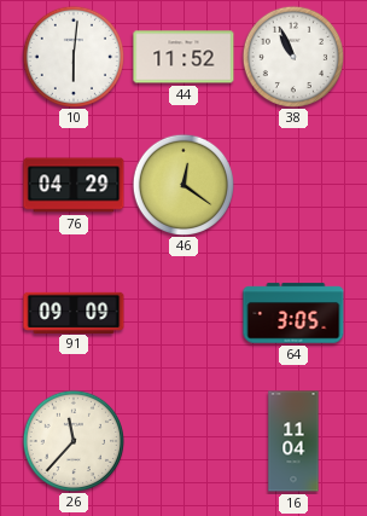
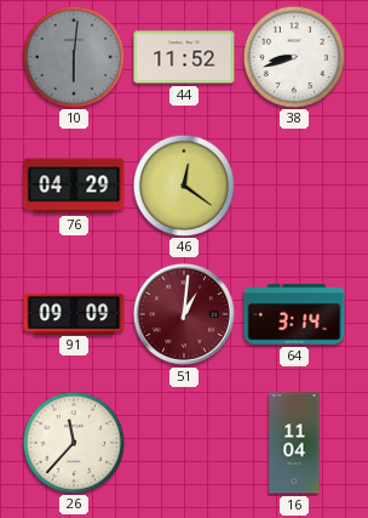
10 dial: white -> grey
38: 10:56 -> 8:42
51: none -> 1:01
64: 3:05 -> 3:14
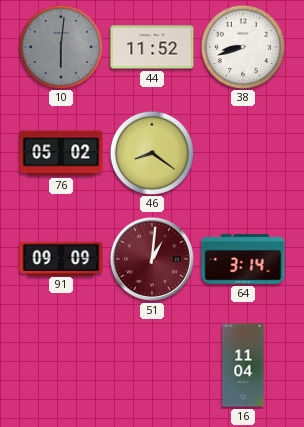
76: 04:29 -> 05:02
46: 12:21 -> 8:21
26: 11:37 -> none
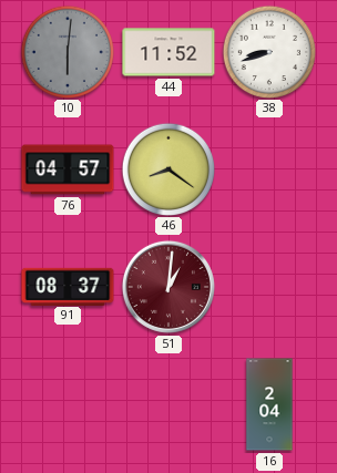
76: 05:02 -> 04:57
91: 09:09 -> 08:37
64: 3:14 -> none
16: 11:04 -> 2:04
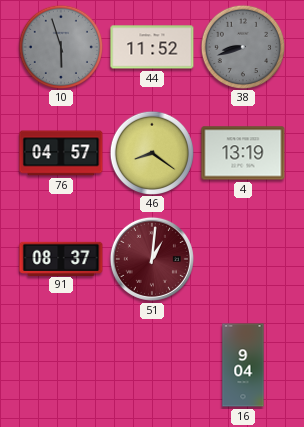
10: 6:01 -> 5:57
38 dial: white -> grey
4: none -> 13:19
16: 2:04 -> 9:04
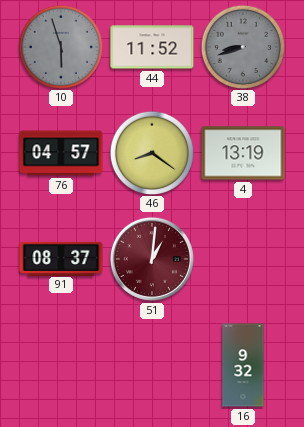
16: 9:04 -> 9:32
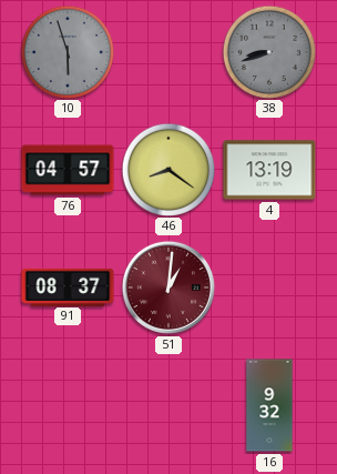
44: 11:52 -> none
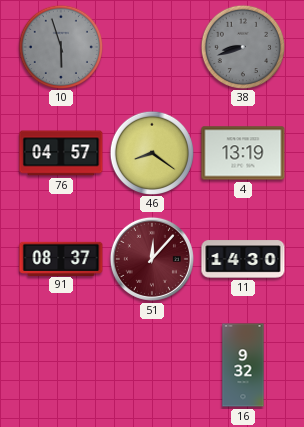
51: 1:01 -> 12:07
11: none -> 14:30
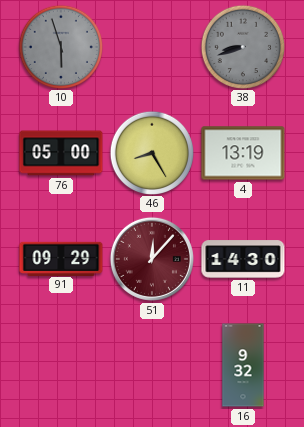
76: 04:57 -> 05:00
46: 8:21 -> 8:25
91: 08:37 -> 09:29
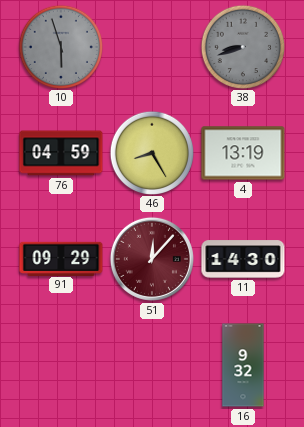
76: 05:00 -> 04:59
